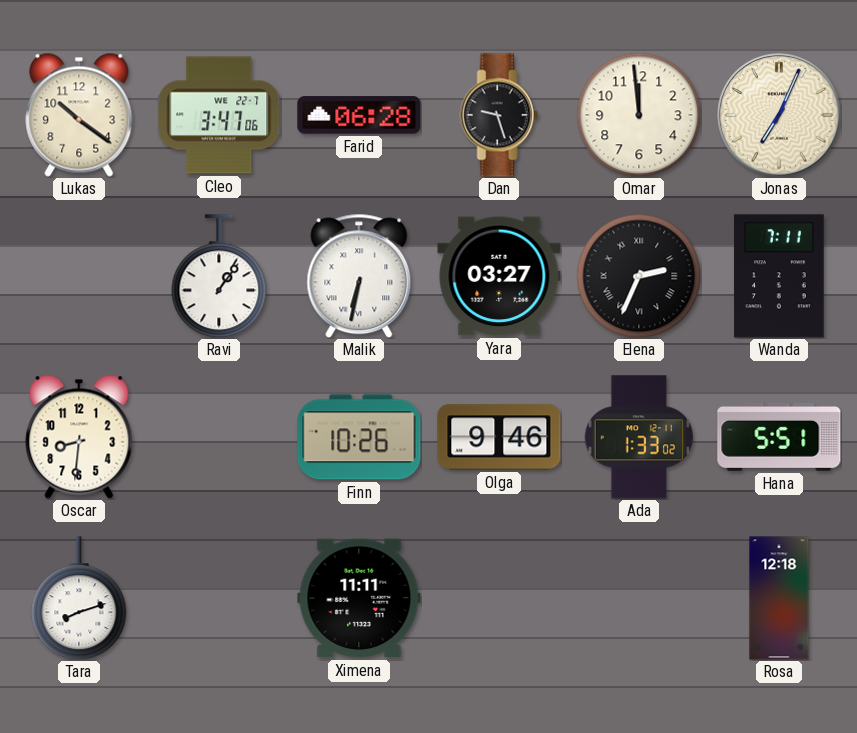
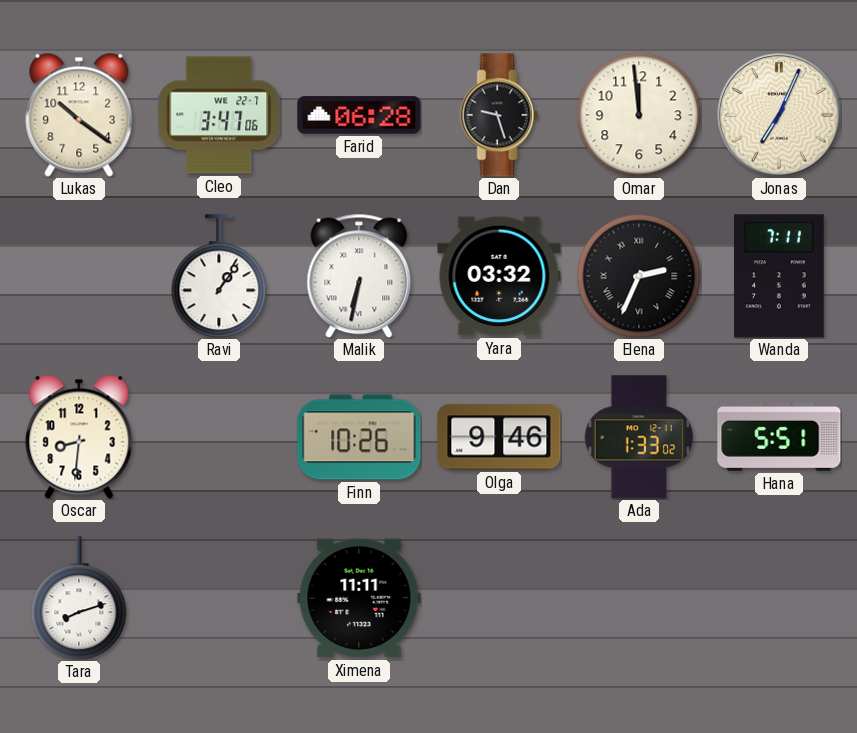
Yara: 03:27 -> 03:32
Rosa: 12:18 -> none
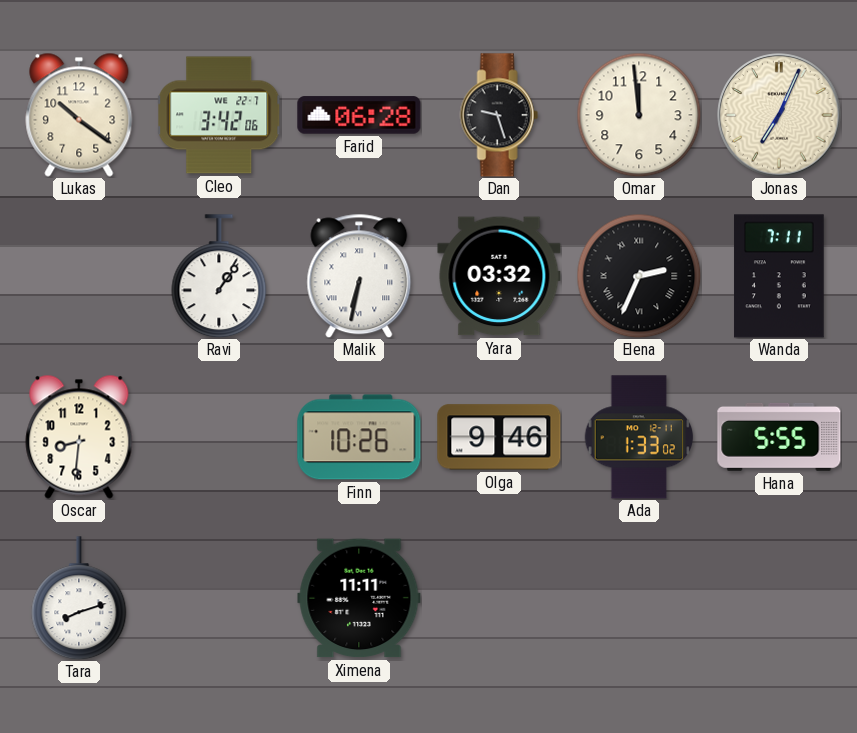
Cleo: 3:47 -> 3:42
Hana: 5:51 -> 5:55
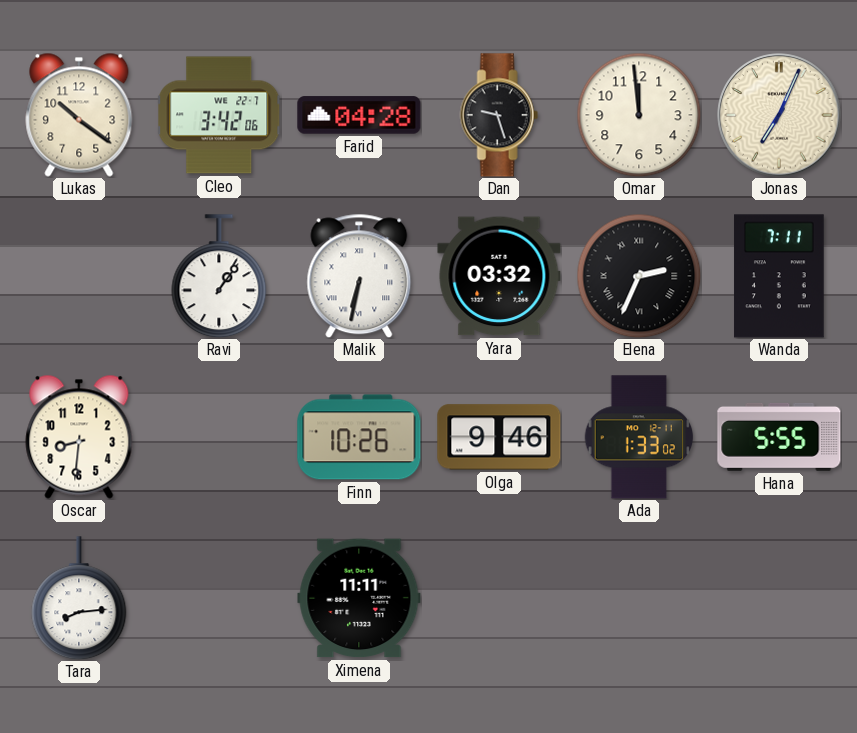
Farid: 06:28 -> 04:28
Tara: 8:12 -> 8:14
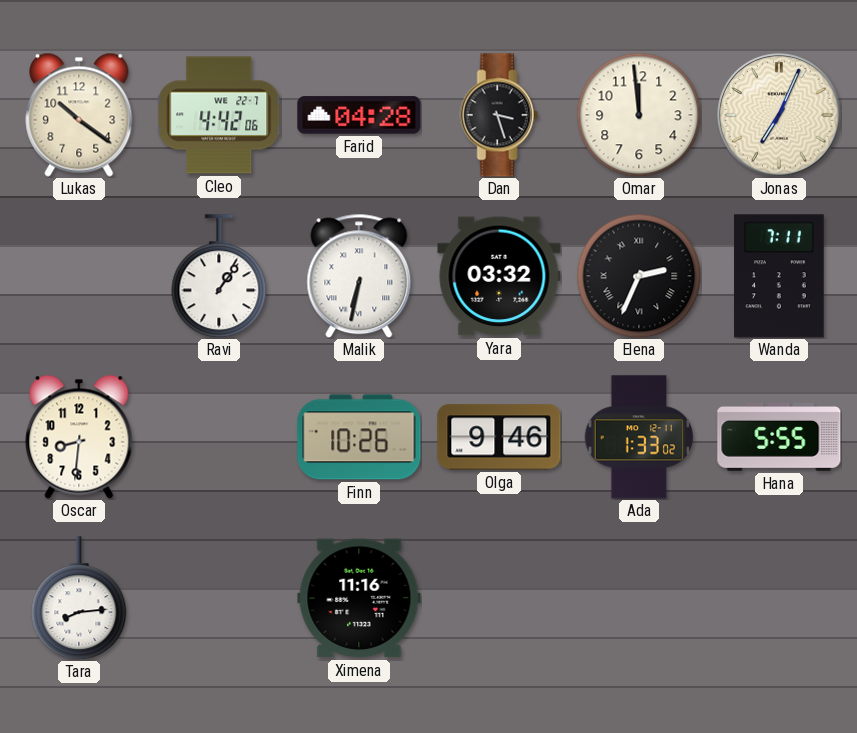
Cleo: 3:42 -> 4:42
Dan: 9:27 -> 3:27
Ximena: 11:11 -> 11:16
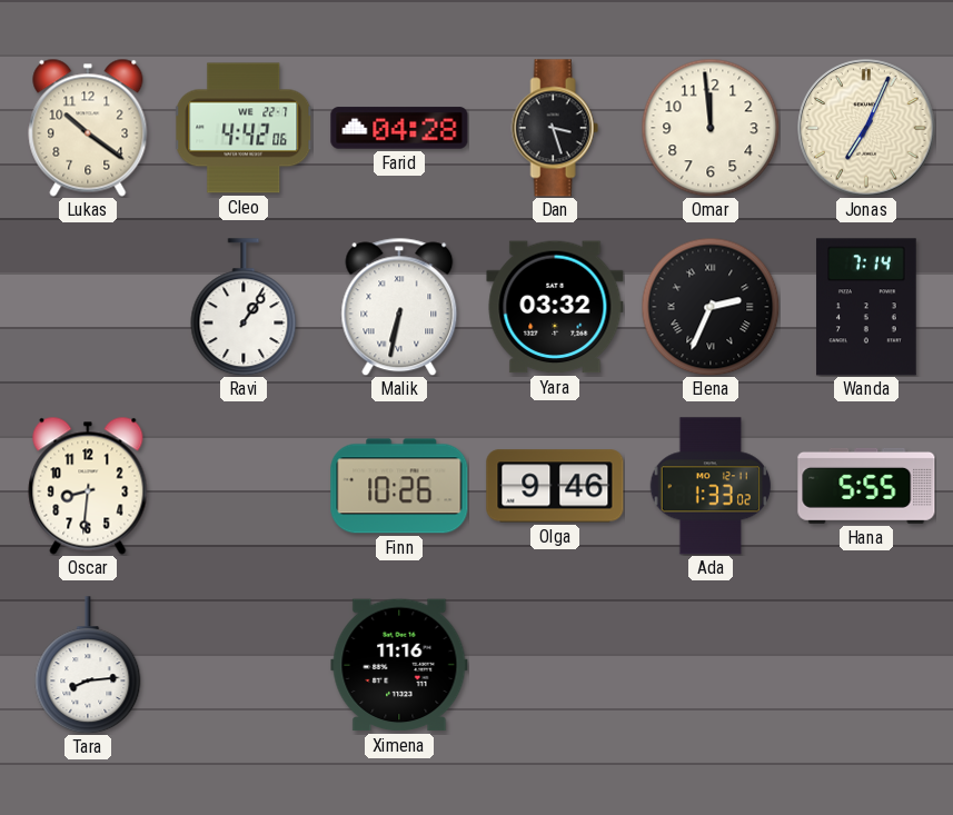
Wanda: 7:11 -> 7:14
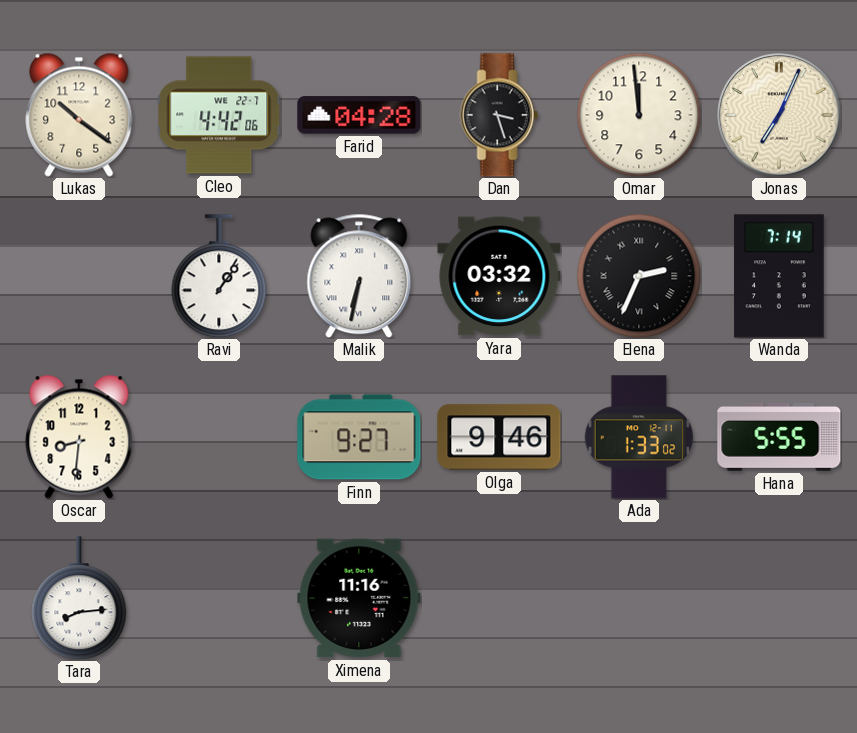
Finn: 10:26 -> 9:27
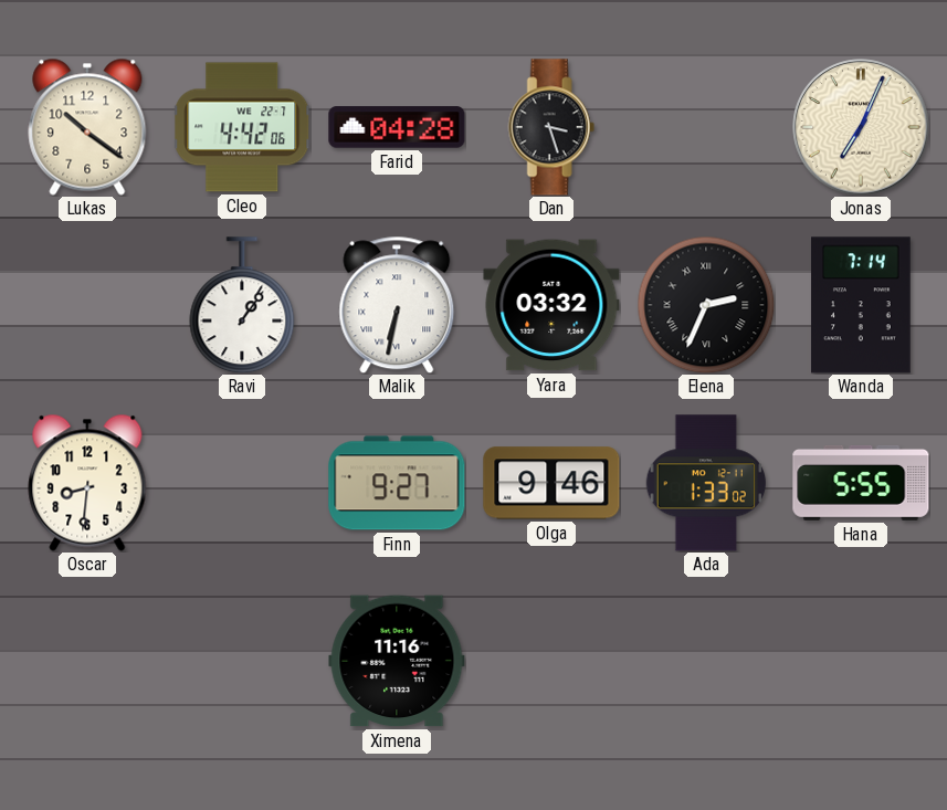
Omar: 11:59 -> none
Tara: 8:14 -> none
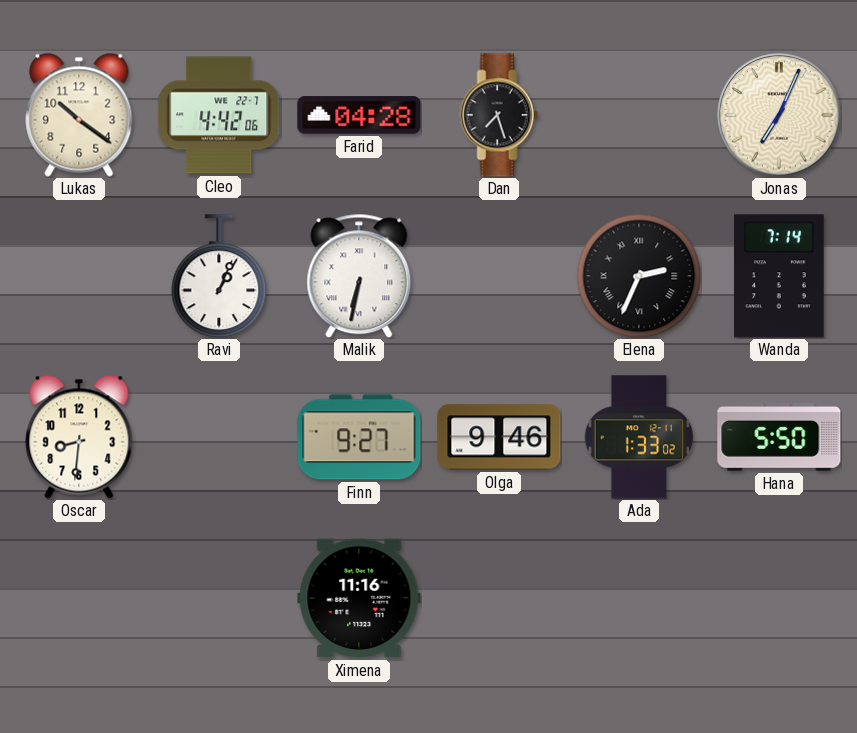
Dan: 3:27 -> 7:27
Ravi: 1:06 -> 1:04
Yara: 03:32 -> none
Hana: 5:55 -> 5:50
